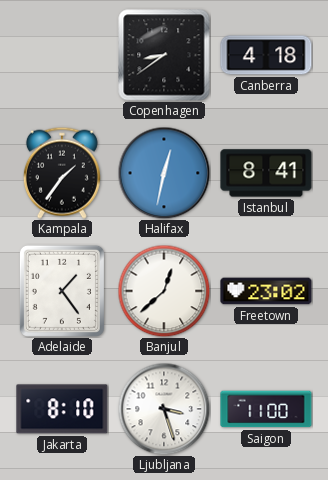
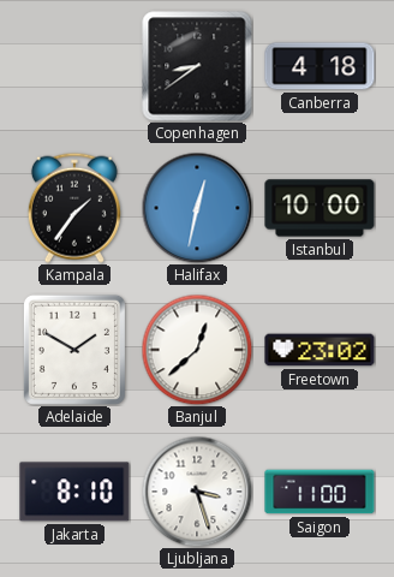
Istanbul: 8:41 -> 10:00
Adelaide: 1:24 -> 1:50
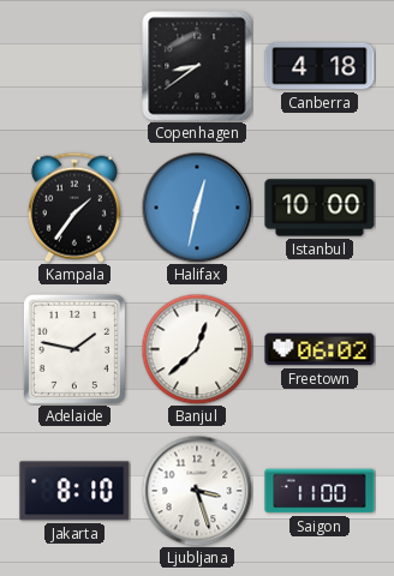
Adelaide: 1:50 -> 1:47
Freetown: 23:02 -> 06:02
